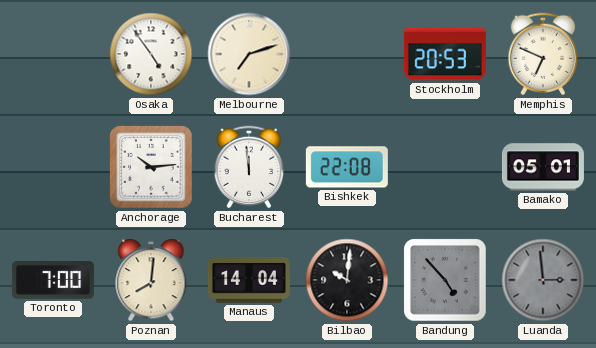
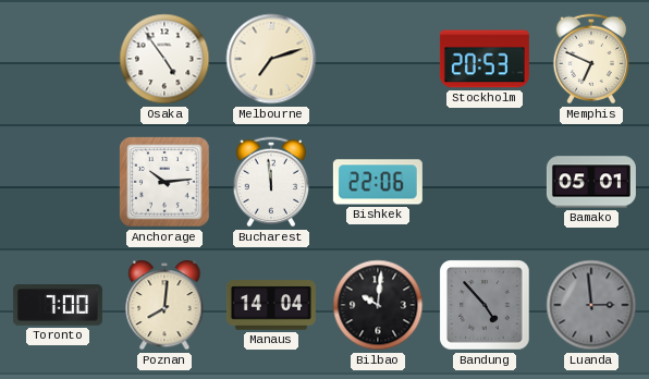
Bishkek: 22:08 -> 22:06
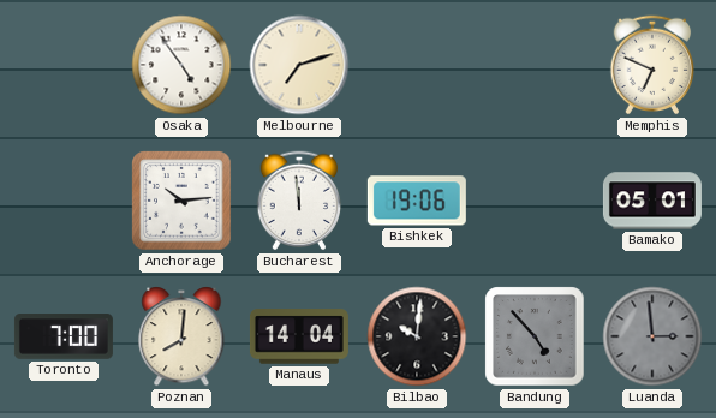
Stockholm: 20:53 -> none
Bishkek: 22:06 -> 19:06
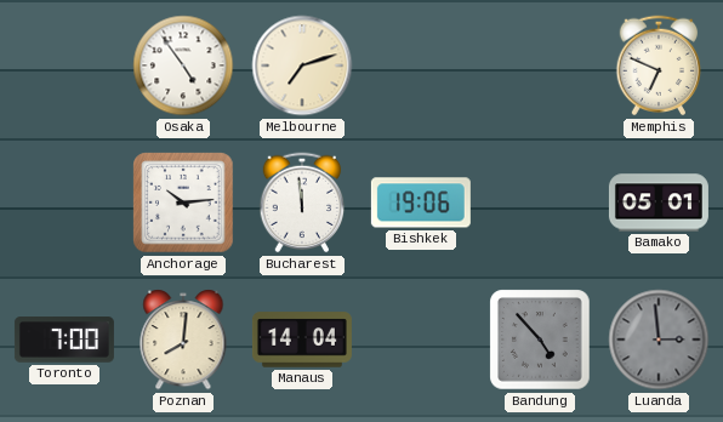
Bilbao: 10:01 -> none
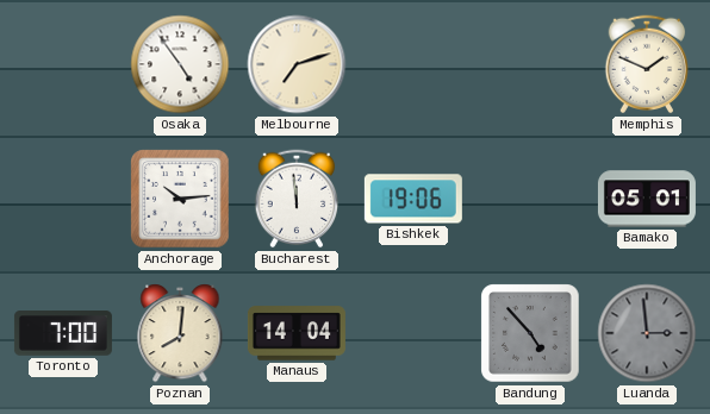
Memphis: 6:49 -> 1:49
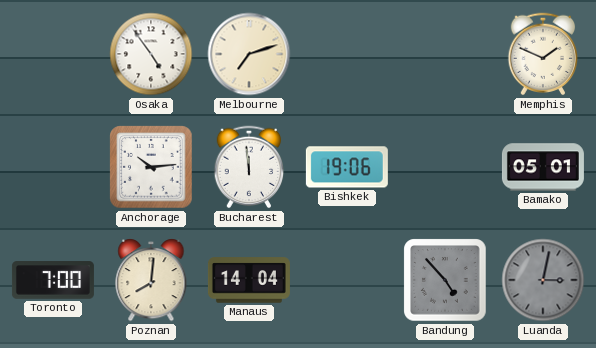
Luanda: 2:59 -> 3:02
